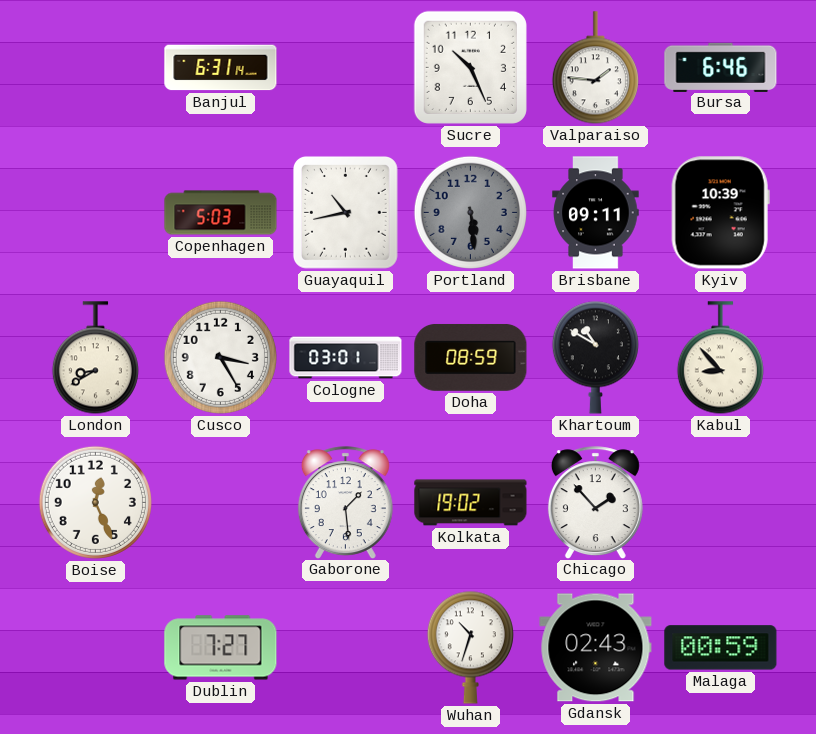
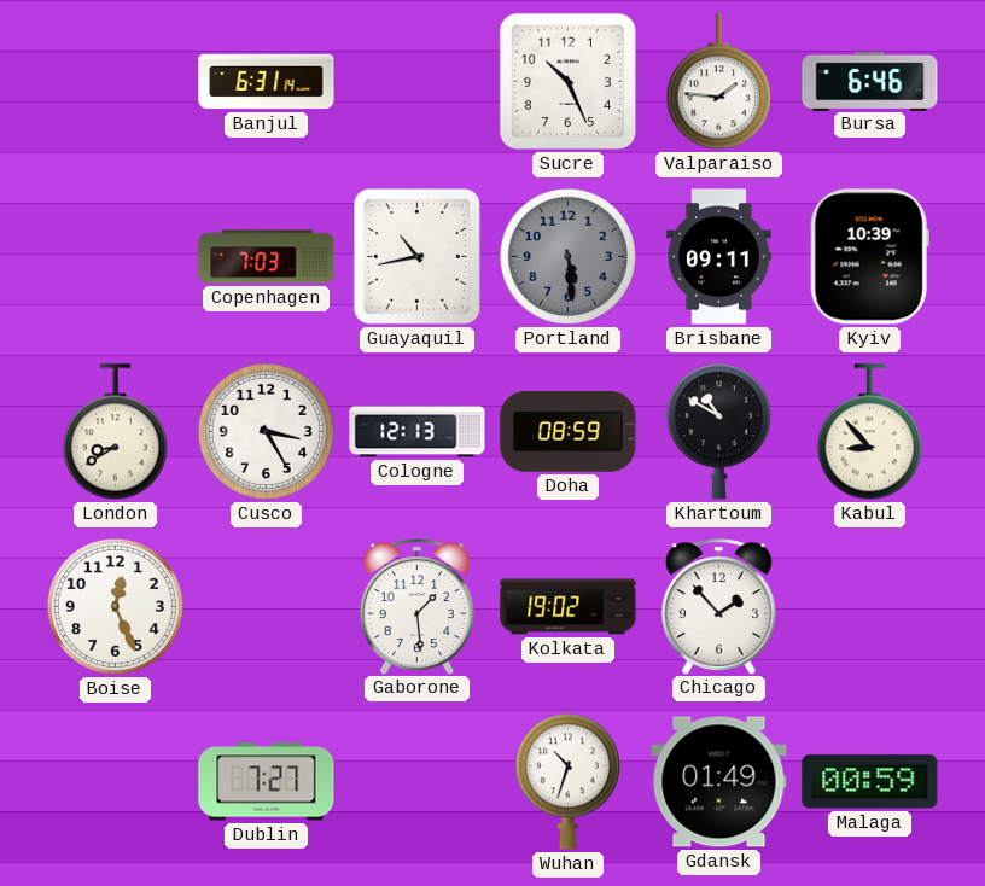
Copenhagen: 5:03 -> 7:03
Cologne: 03:01 -> 12:13
Gdansk: 02:43 -> 01:49
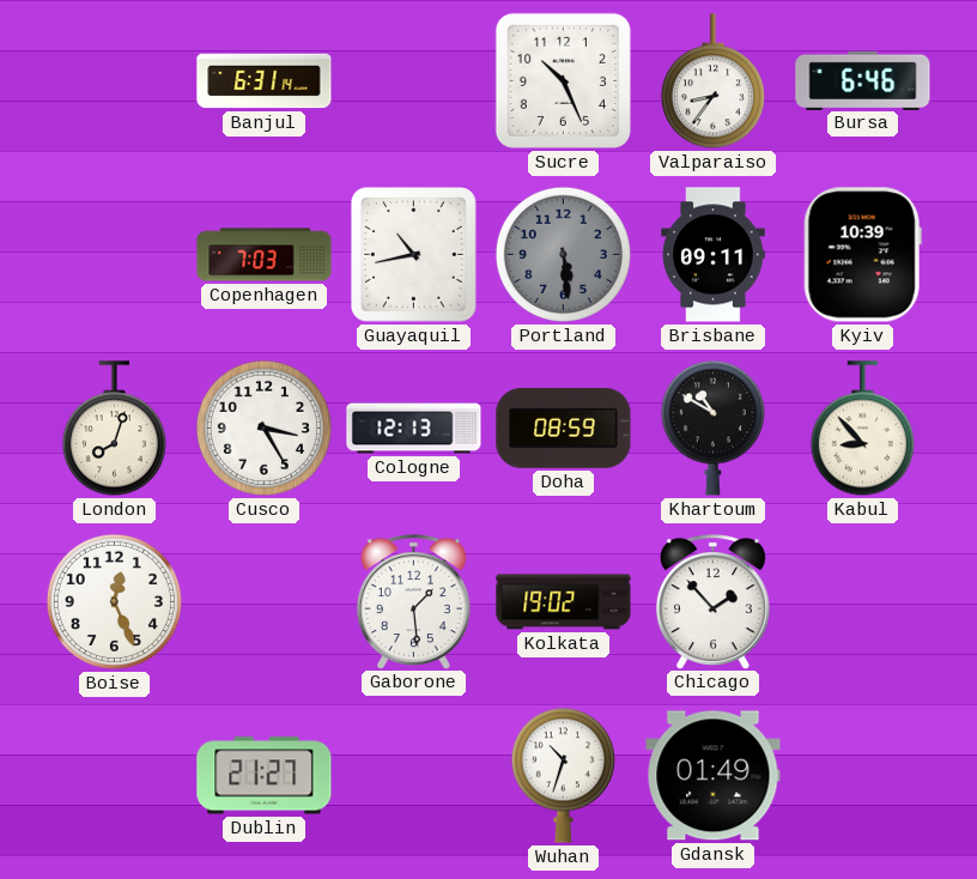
Valparaiso: 1:46 -> 8:36
London: 8:40 -> 8:03
Dublin: 7:27 -> 21:27
Malaga: 00:59 -> none
